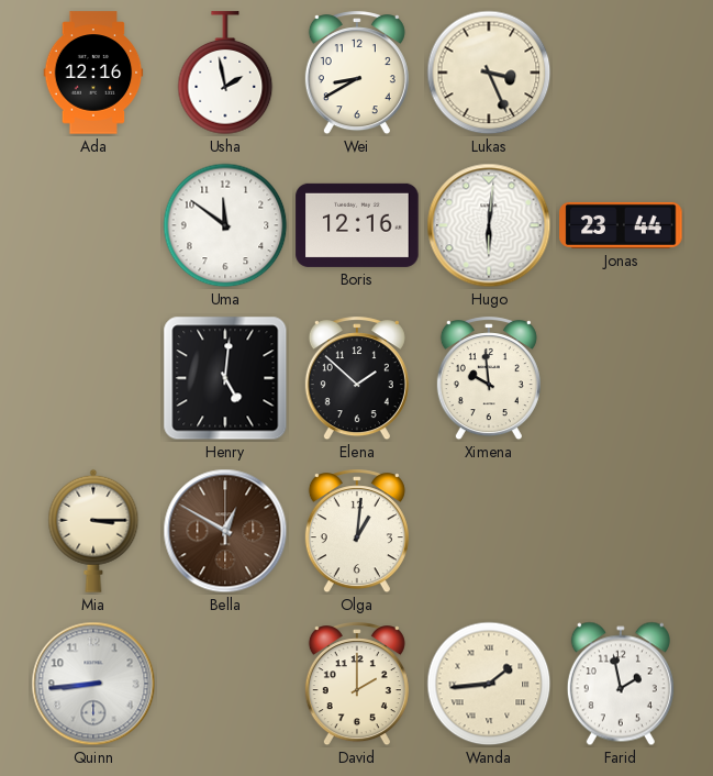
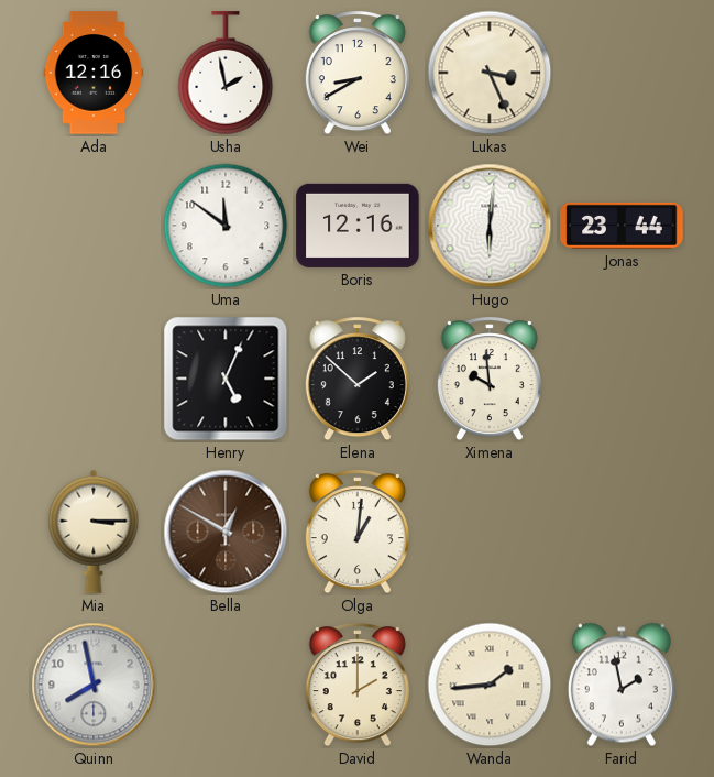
Henry: 5:01 -> 5:04
Quinn: 8:44 -> 7:58
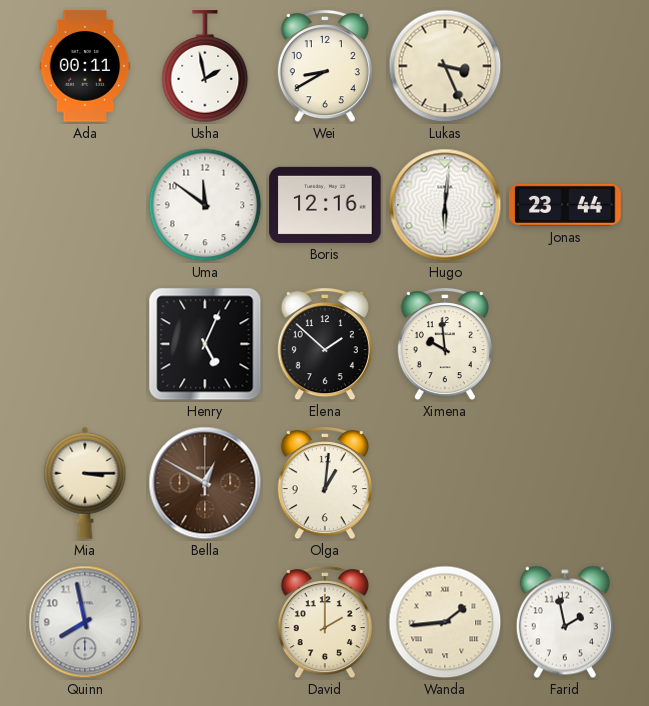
Ada: 12:16 -> 00:11
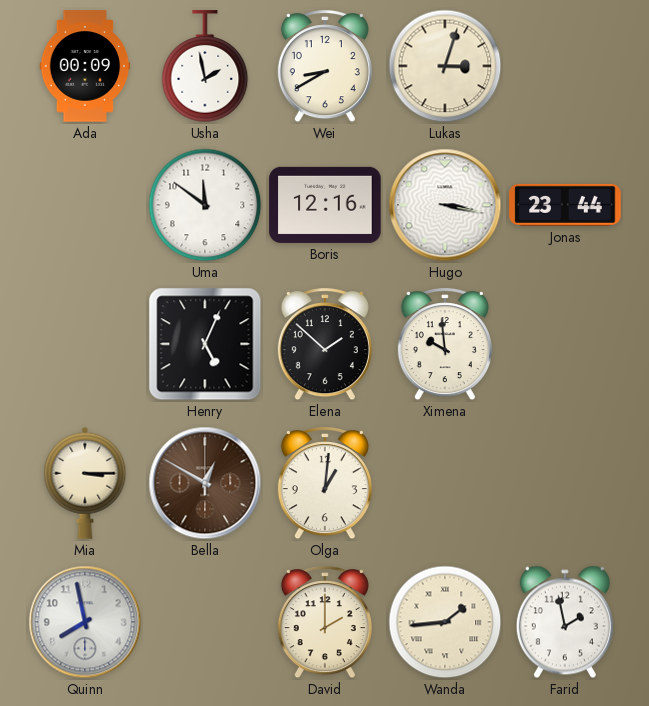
Ada: 00:11 -> 00:09
Lukas: 3:26 -> 3:03
Hugo: 6:01 -> 3:17
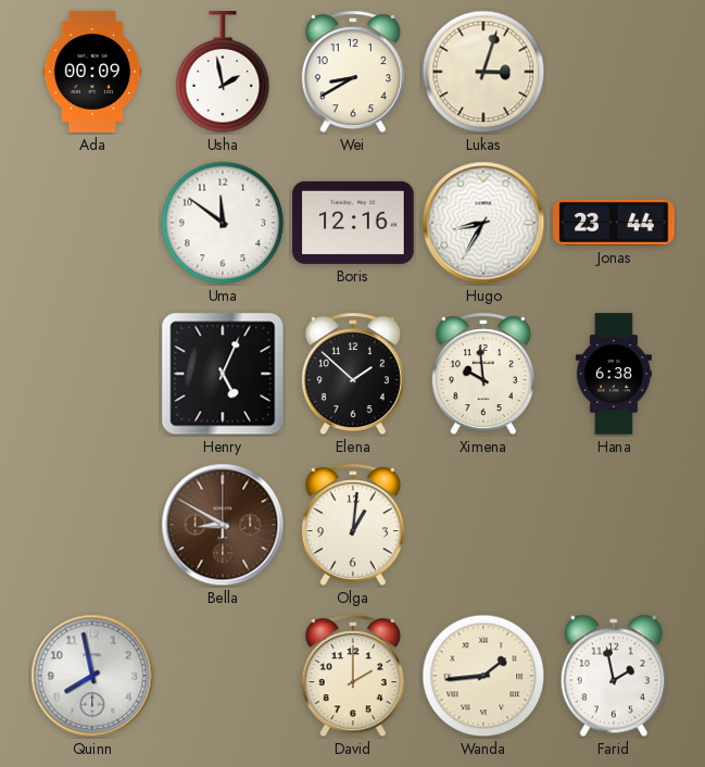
Hugo: 3:17 -> 8:35
Hana: none -> 6:38
Mia: 3:15 -> none
Bella: 12:50 -> 8:50
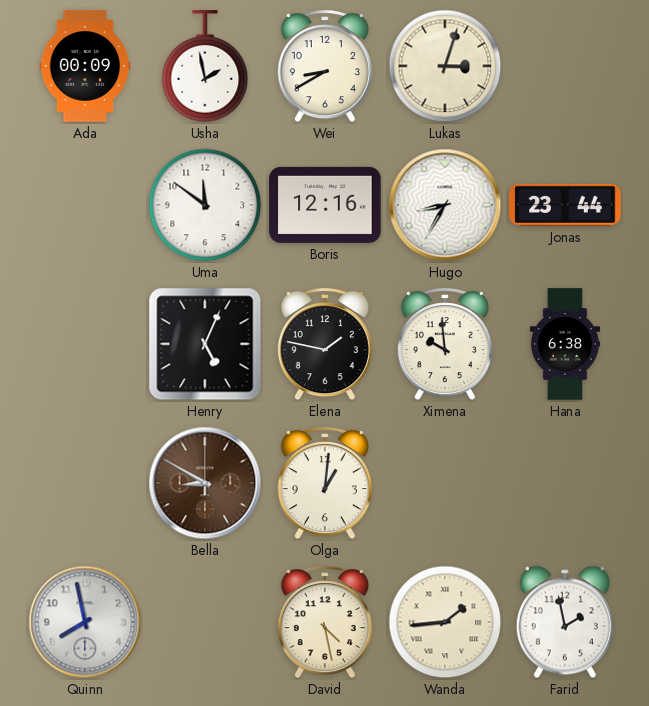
Elena: 1:52 -> 1:47
David: 2:00 -> 4:28
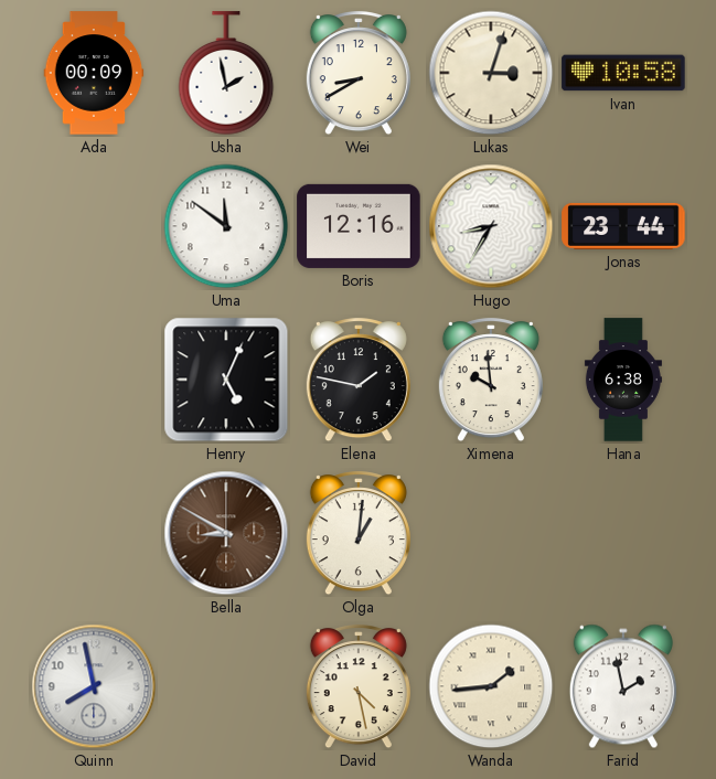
Ivan: none -> 10:58
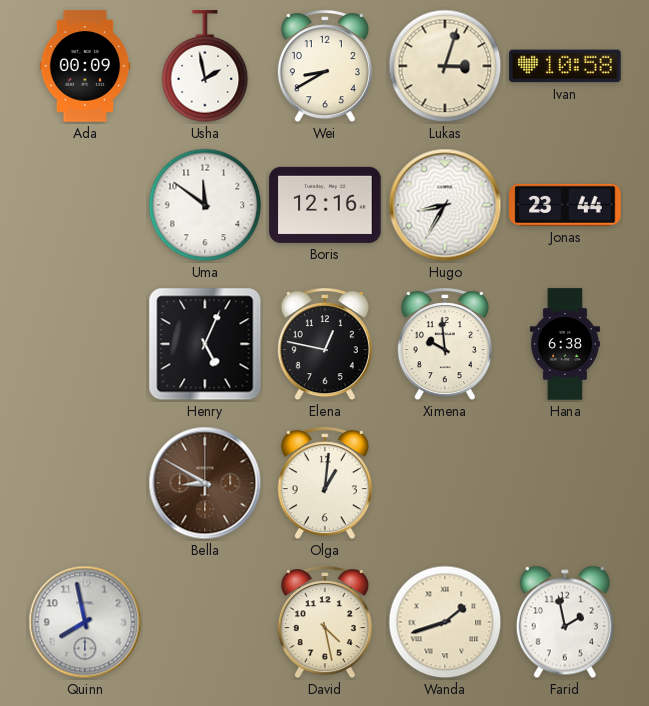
Elena: 1:47 -> 12:47
Wanda: 1:44 -> 1:42
